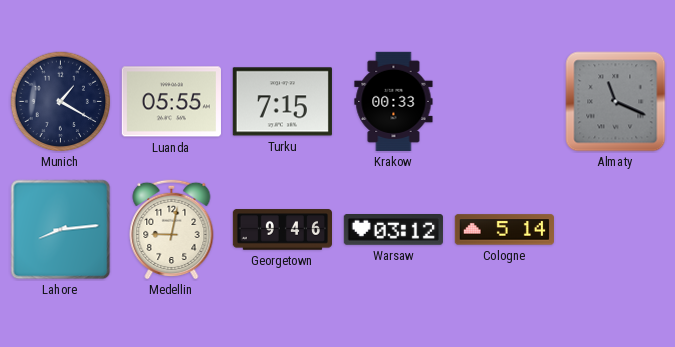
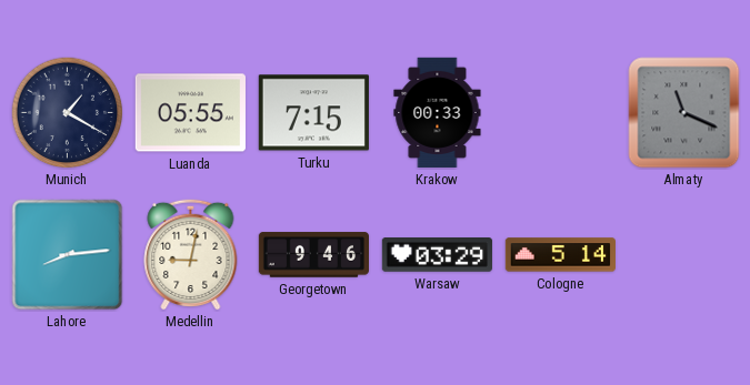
Warsaw: 03:12 -> 03:29
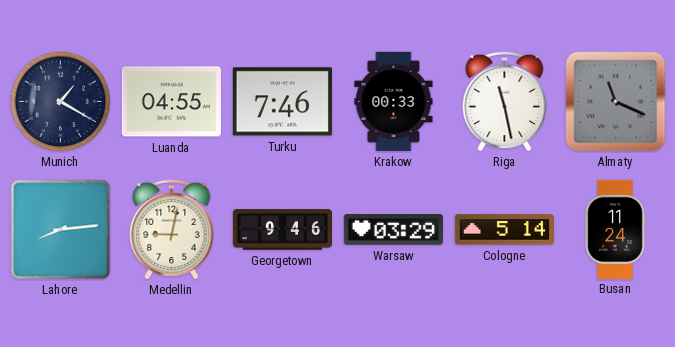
Luanda: 05:55 -> 04:55
Turku: 7:15 -> 7:46
Riga: none -> 11:28
Busan: none -> 11:24
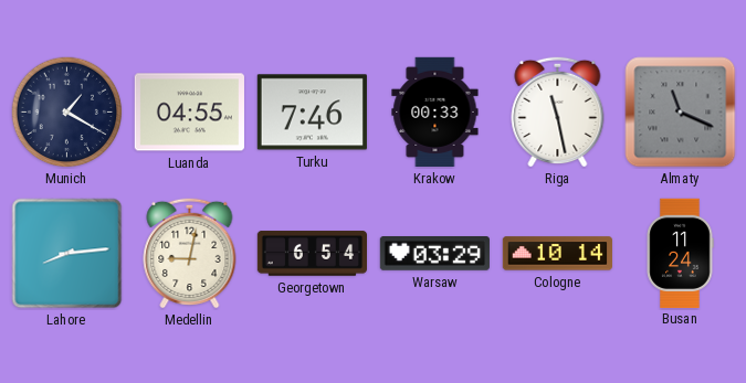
Georgetown: 9:46 -> 6:54
Cologne: 5:14 -> 10:14
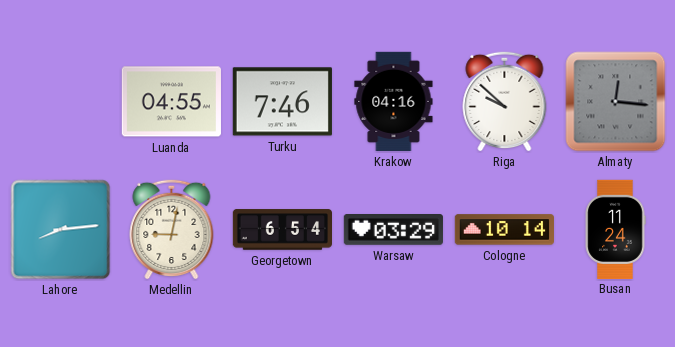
Munich: 1:20 -> none
Krakow: 00:33 -> 04:16
Riga: 11:28 -> 9:52
Almaty: 11:19 -> 12:16
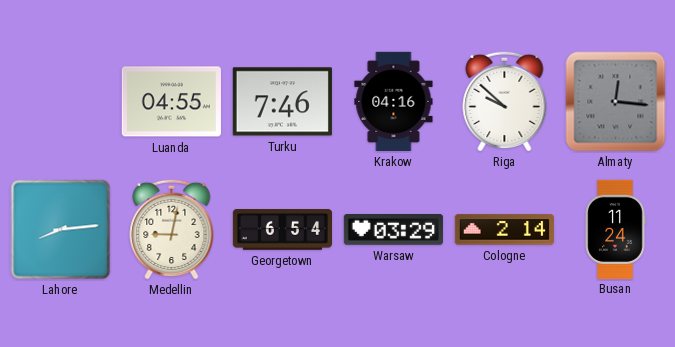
Cologne: 10:14 -> 2:14
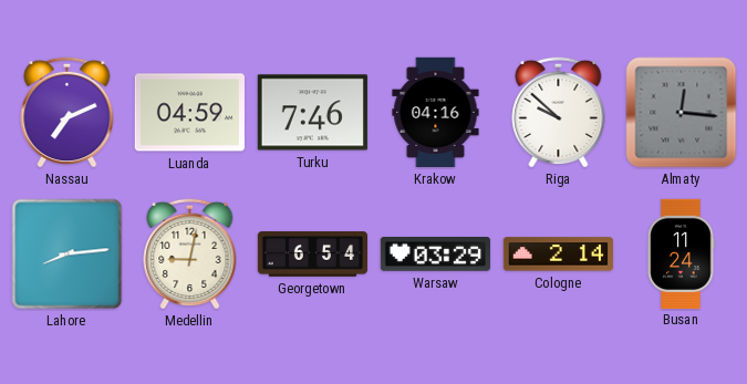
Nassau: none -> 7:11
Luanda: 04:55 -> 04:59
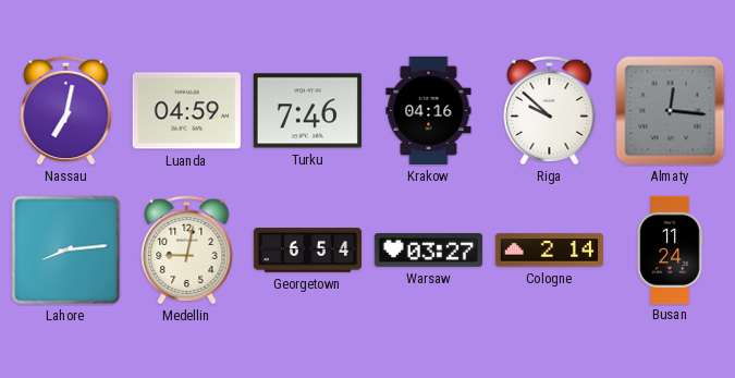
Nassau: 7:11 -> 7:02
Warsaw: 03:29 -> 03:27
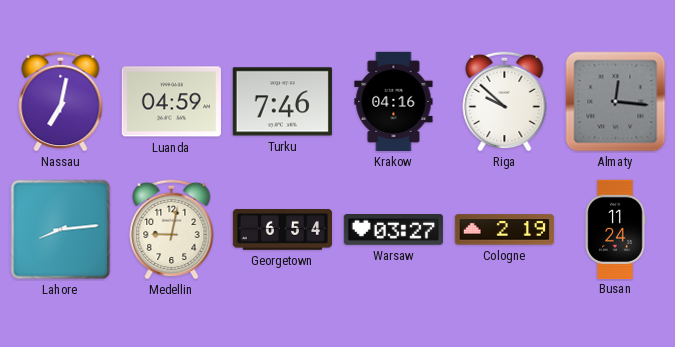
Cologne: 2:14 -> 2:19
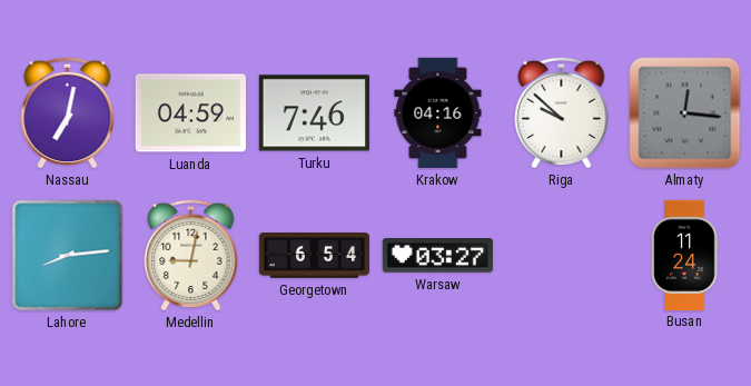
Cologne: 2:19 -> none
